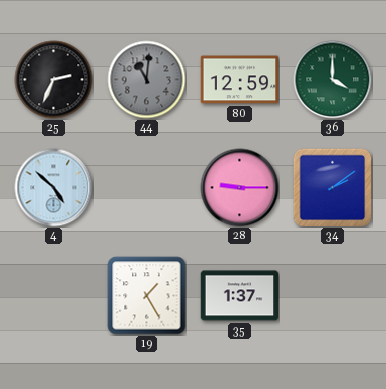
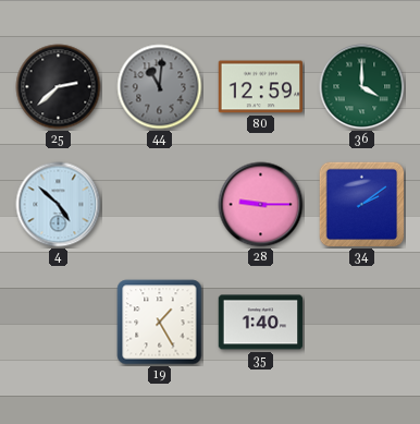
25: 2:34 -> 2:38
35: 1:37 -> 1:40
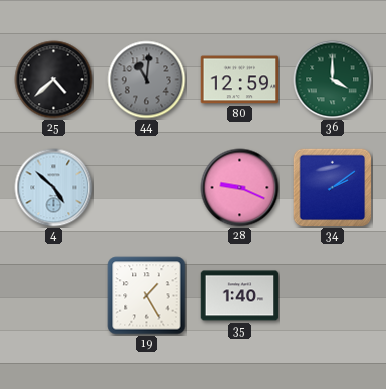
25: 2:38 -> 4:38
28: 9:15 -> 9:19
